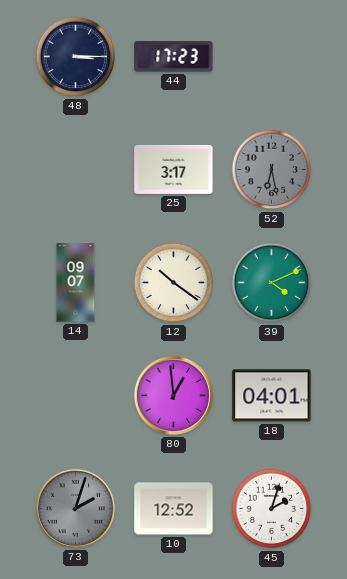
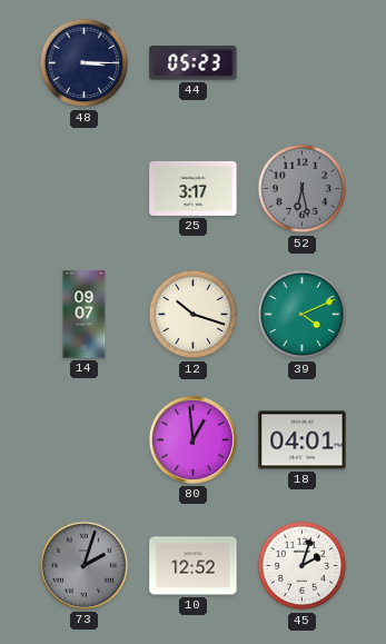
44: 17:23 -> 05:23
12: 10:21 -> 10:18
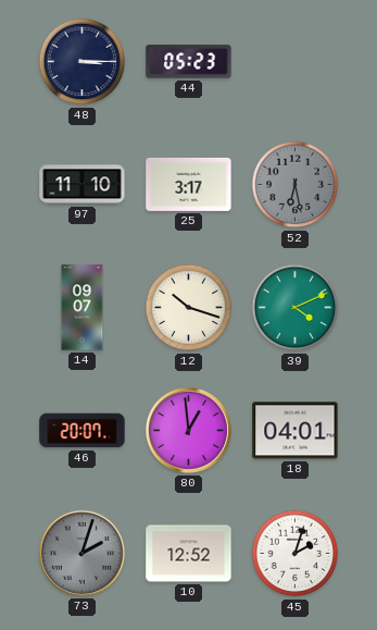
97: none -> 11:10
46: none -> 20:07
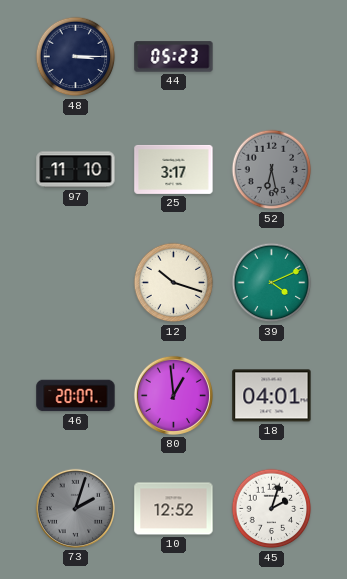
14: 09:07 -> none
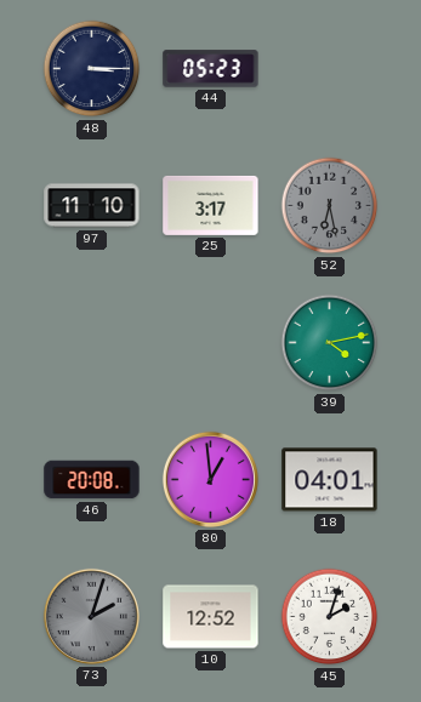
12: 10:18 -> none
39: 4:11 -> 4:13
46: 20:07 -> 20:08
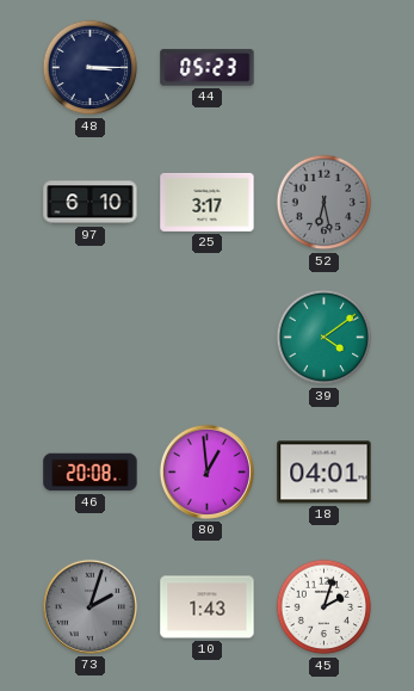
97: 11:10 -> 6:10
39: 4:13 -> 4:09
10: 12:52 -> 1:43
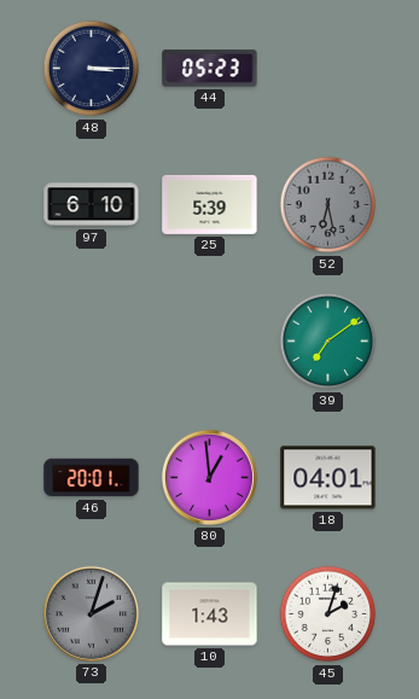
25: 3:17 -> 5:39
39: 4:09 -> 7:09
46: 20:08 -> 20:01
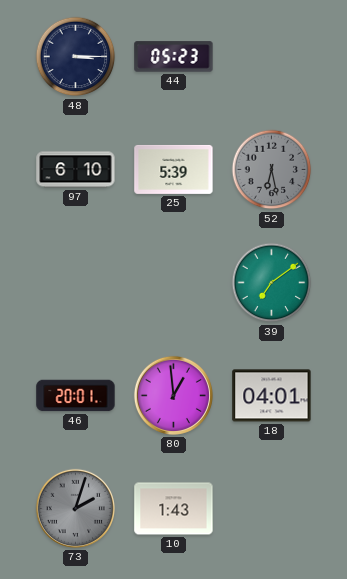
45: 2:03 -> none
